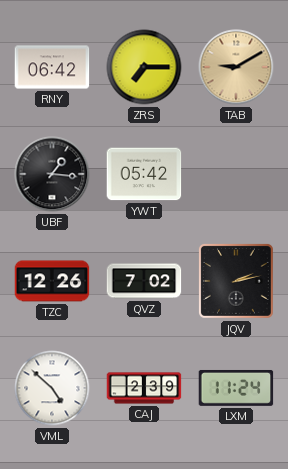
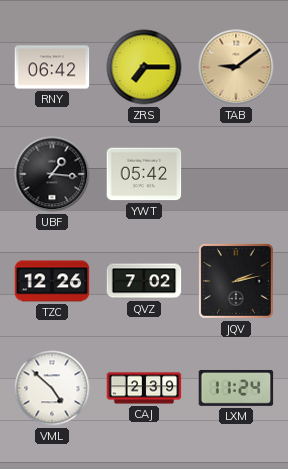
TAB: 9:10 -> 9:09
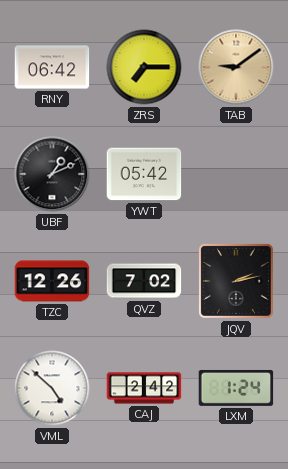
UBF: 1:16 -> 1:11
CAJ: 2:39 -> 2:42
LXM: 11:24 -> 1:24
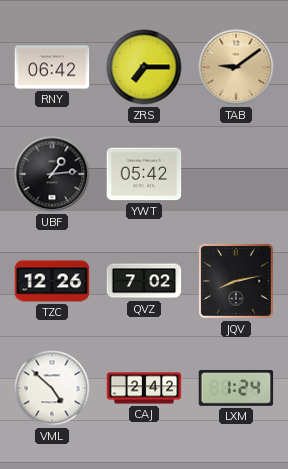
UBF: 1:11 -> 1:14
JQV: 2:13 -> 8:13
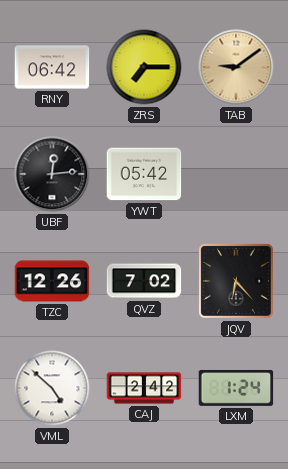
UBF: 1:14 -> 12:14
JQV: 8:13 -> 6:23
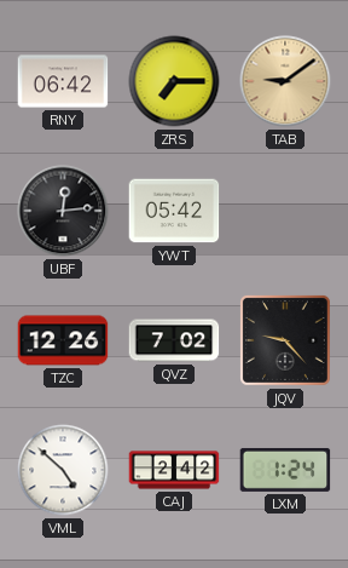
JQV: 6:23 -> 9:23
